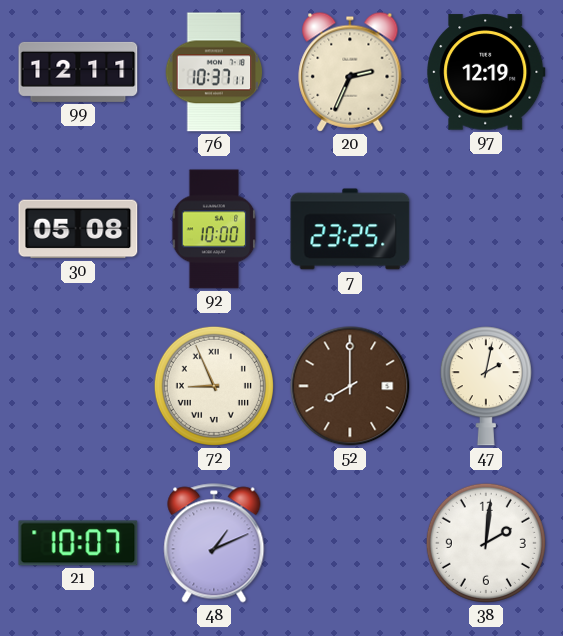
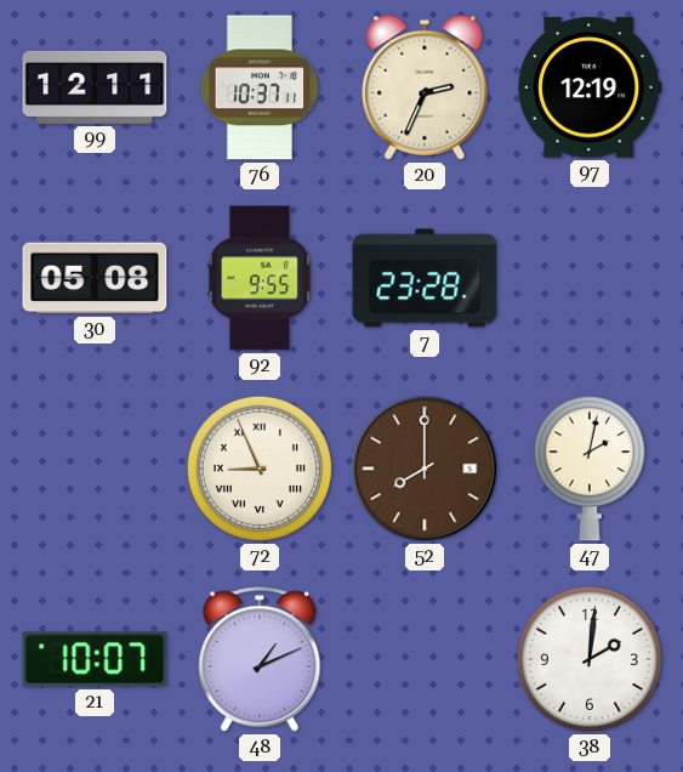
92: 10:00 -> 9:55
7: 23:25 -> 23:28
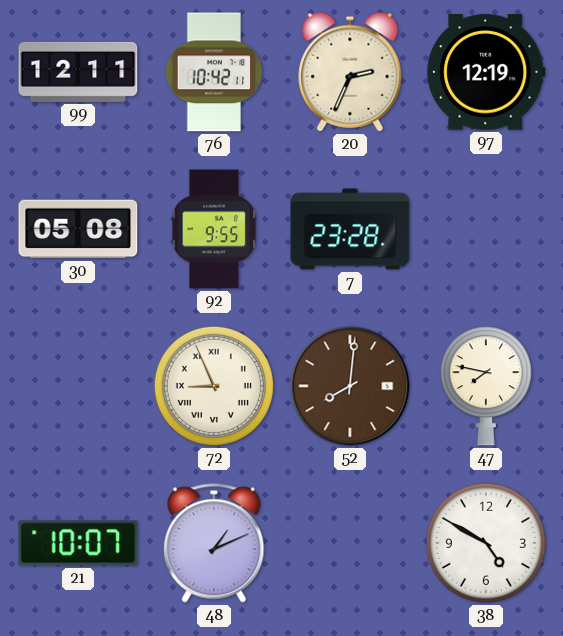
76: 10:37 -> 10:42
52: 8:00 -> 8:01
47: 2:02 -> 7:47
38: 2:01 -> 4:50
